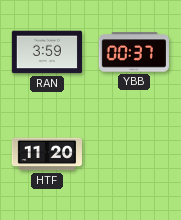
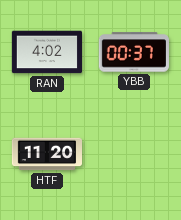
RAN: 3:59 -> 4:02
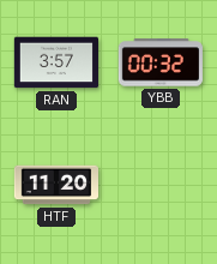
RAN: 4:02 -> 3:57
YBB: 00:37 -> 00:32
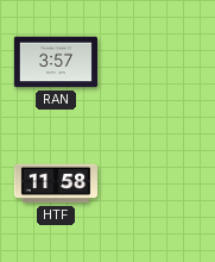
YBB: 00:32 -> none
HTF: 11:20 -> 11:58
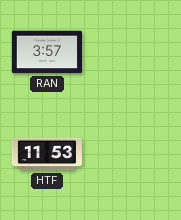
HTF: 11:58 -> 11:53
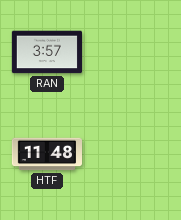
HTF: 11:53 -> 11:48
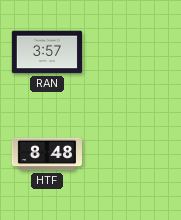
HTF: 11:48 -> 8:48
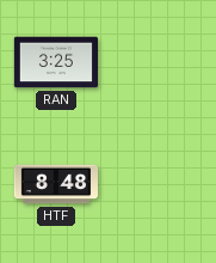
RAN: 3:57 -> 3:25
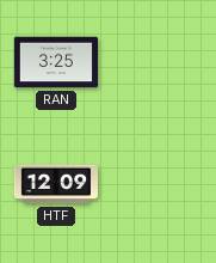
HTF: 8:48 -> 12:09
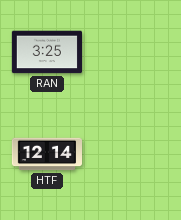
HTF: 12:09 -> 12:14
